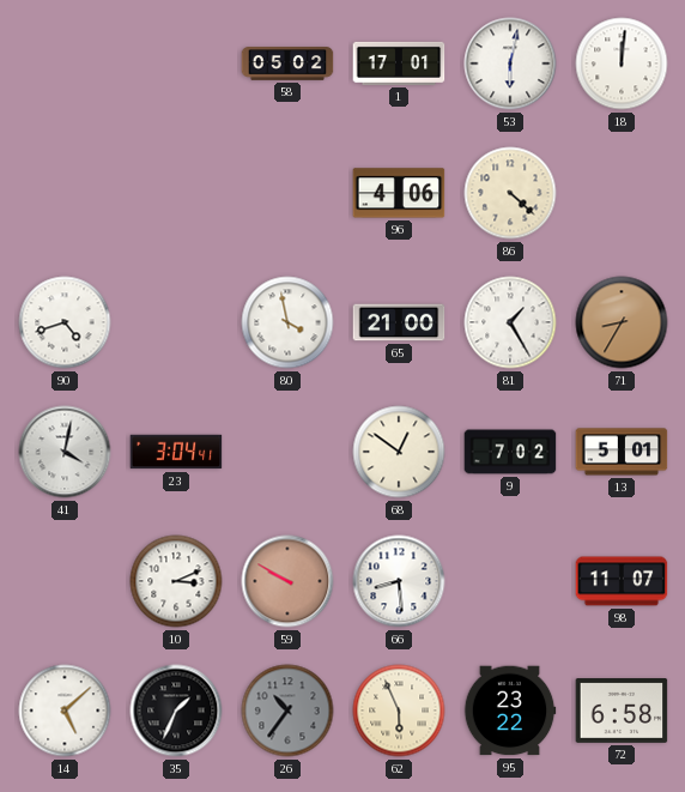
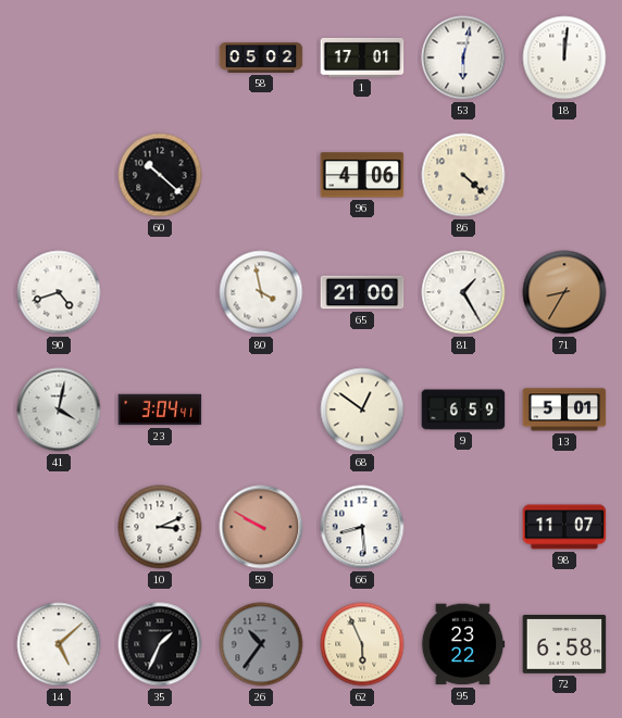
60: none -> 10:22
9: 7:02 -> 6:59
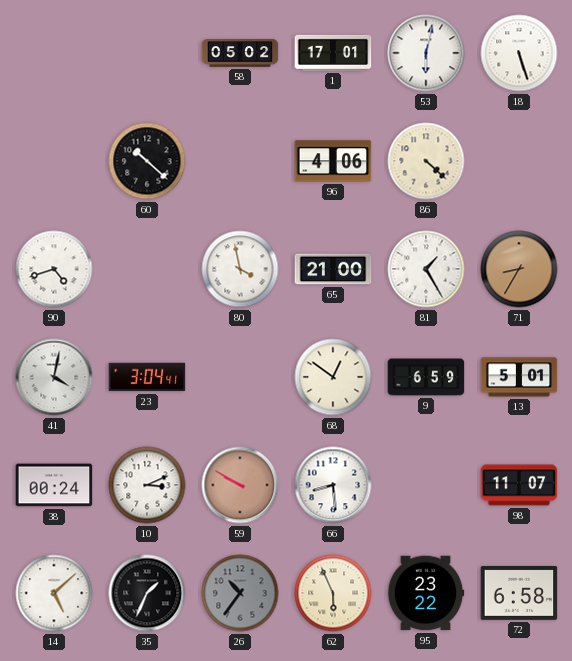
18: 12:01 -> 5:27
38: none -> 00:24
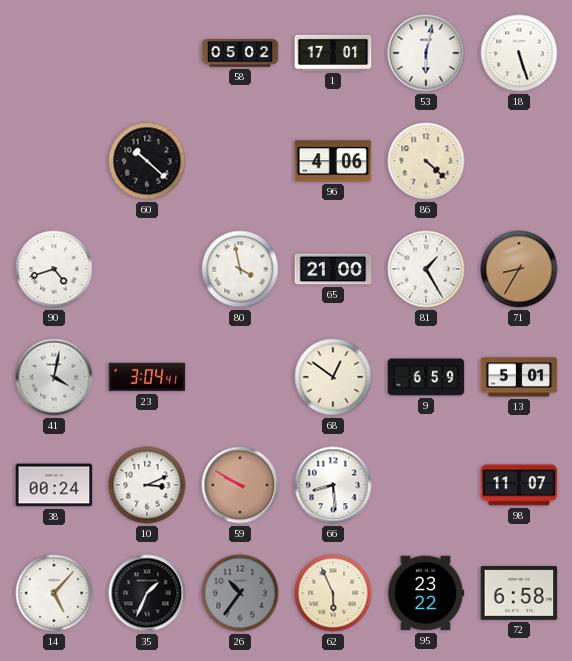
14: 5:08 -> 5:07
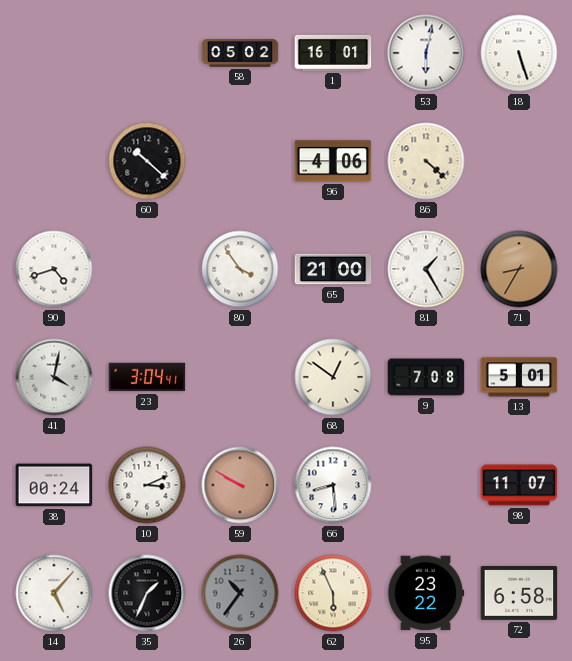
1: 17:01 -> 16:01
80: 3:58 -> 3:54
9: 6:59 -> 7:08
